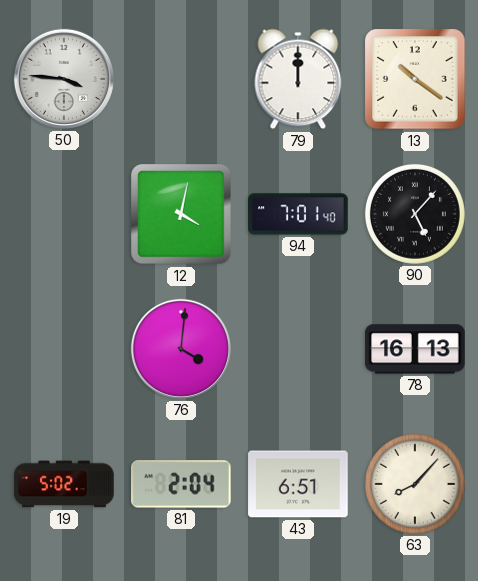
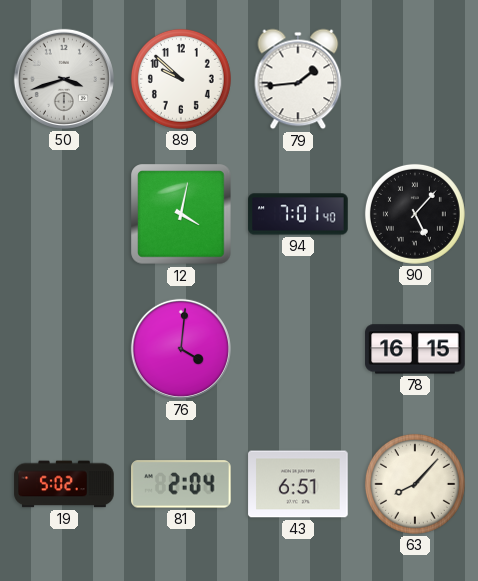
50: 3:46 -> 3:42
89: none -> 9:52
79: 12:00 -> 1:44
13: 10:21 -> none
78: 16:13 -> 16:15
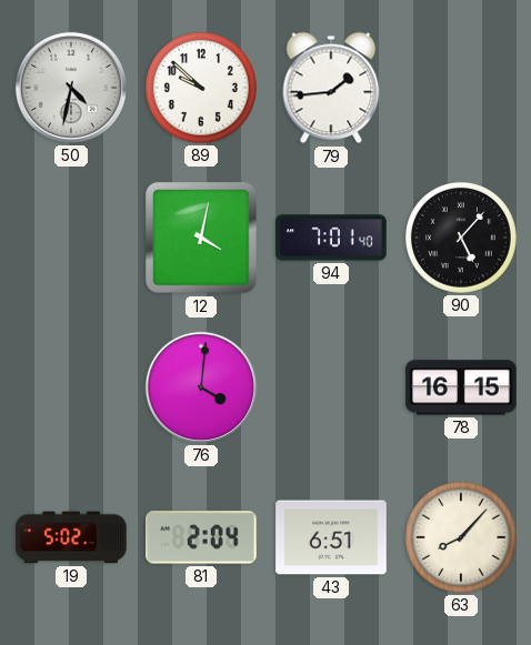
50: 3:42 -> 4:32
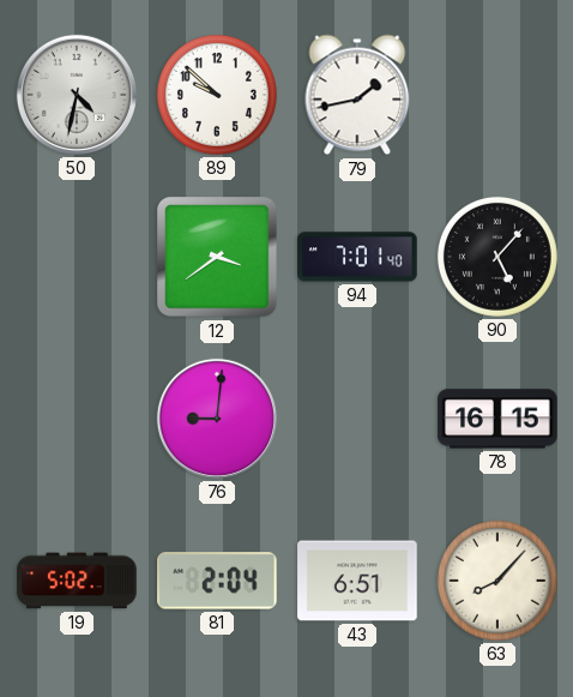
79: 1:44 -> 1:43
12: 4:02 -> 3:39
76: 4:01 -> 9:01
